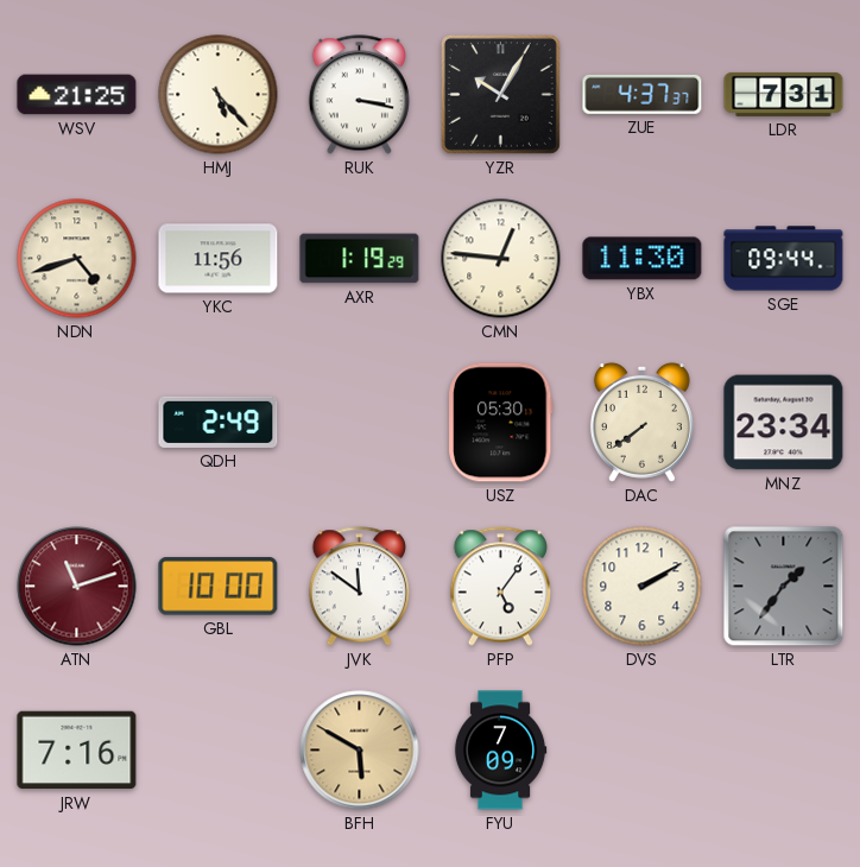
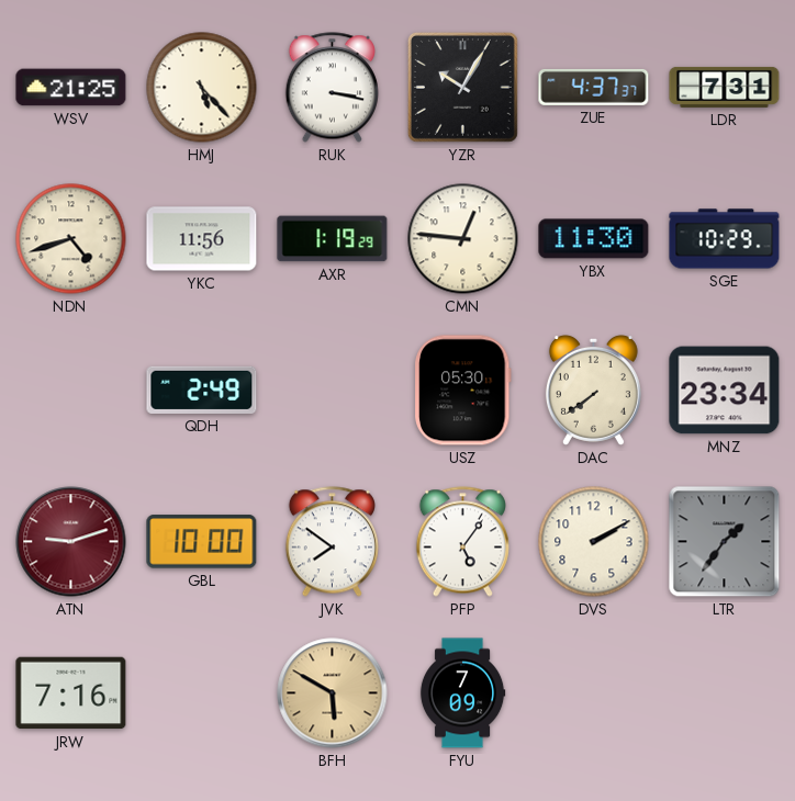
SGE: 09:44 -> 10:29
ATN: 11:12 -> 9:12
JVK: 11:51 -> 7:51
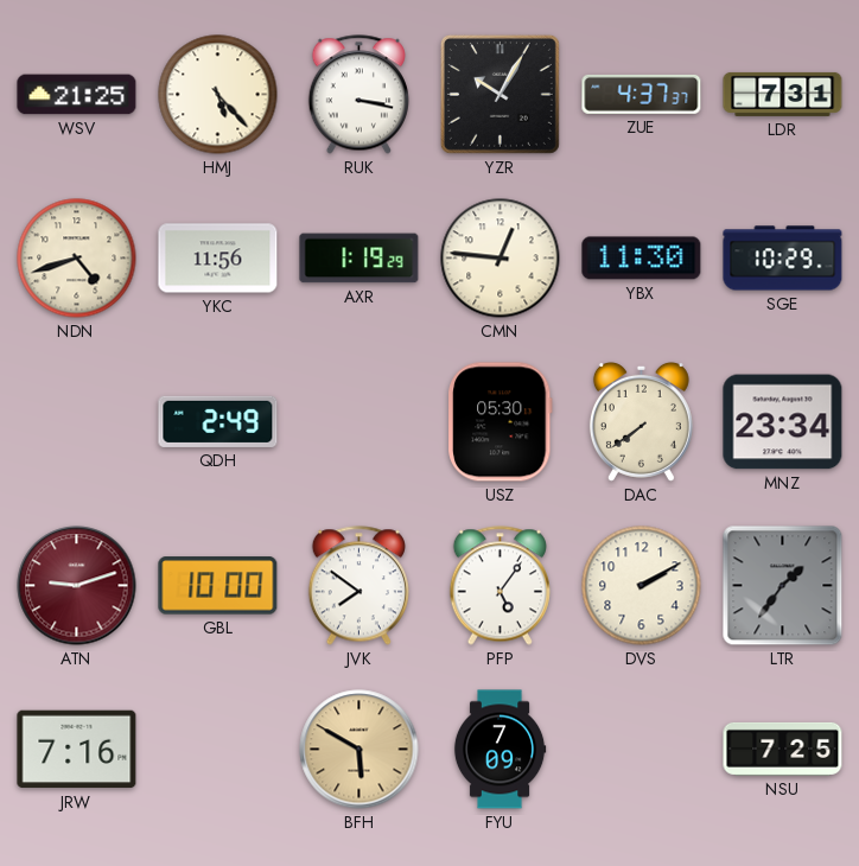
NSU: none -> 7:25
